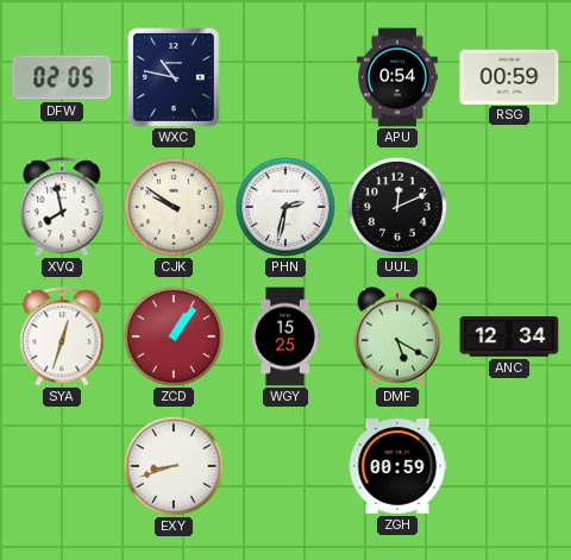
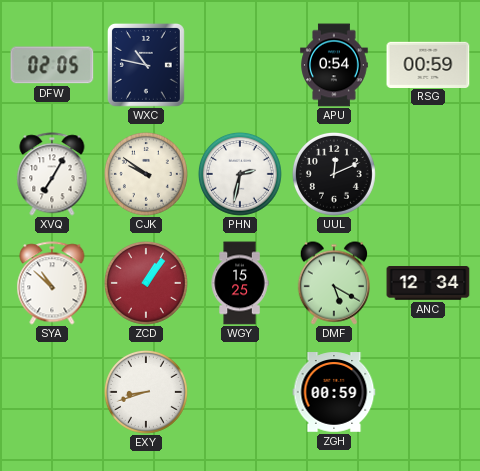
XVQ: 7:58 -> 7:05
SYA: 12:33 -> 10:52
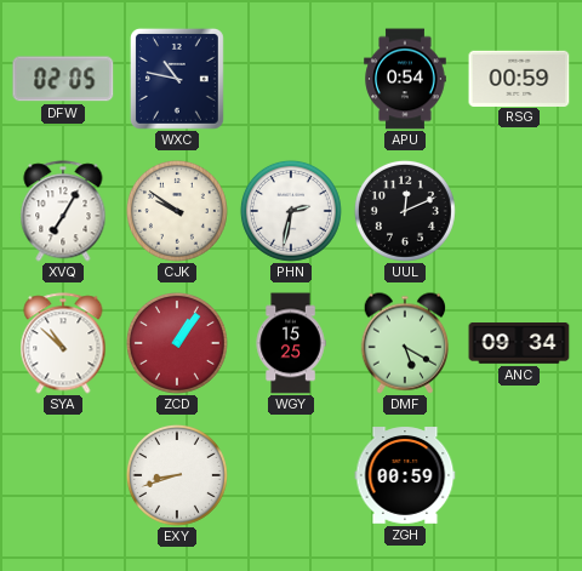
ANC: 12:34 -> 09:34
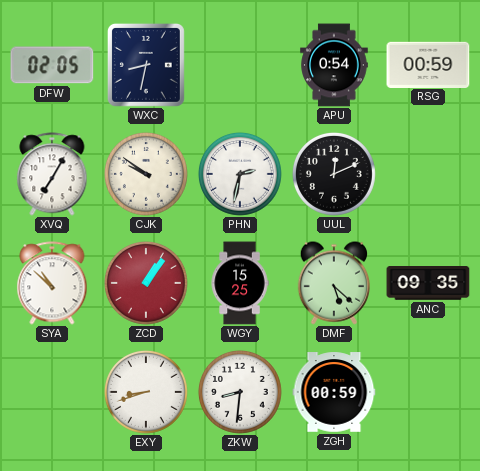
WXC: 10:47 -> 8:32
DMF: 5:20 -> 5:22
ANC: 09:34 -> 09:35
ZKW: none -> 8:31
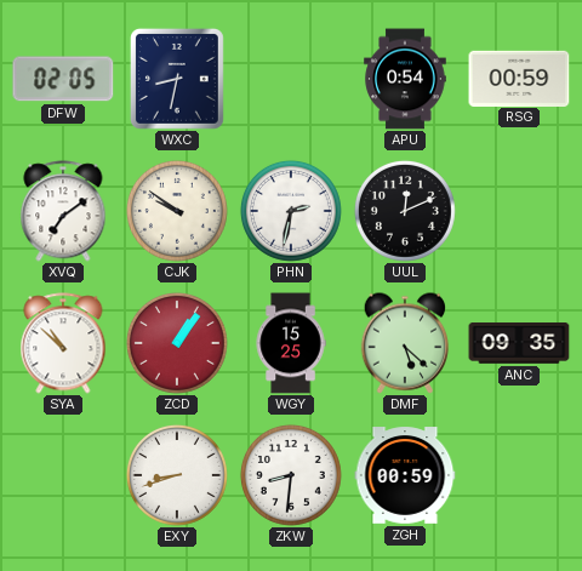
XVQ: 7:05 -> 7:09
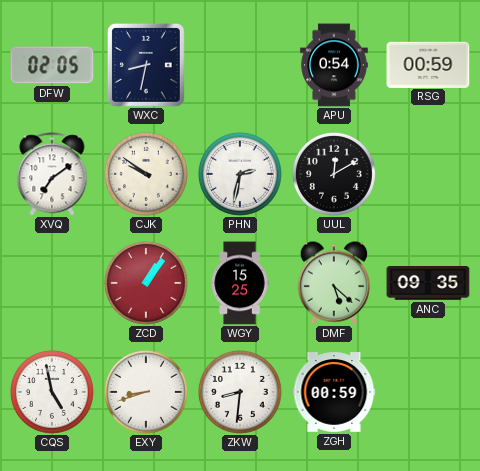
UUL: 12:11 -> 12:10
SYA: 10:52 -> none
CQS: none -> 4:58
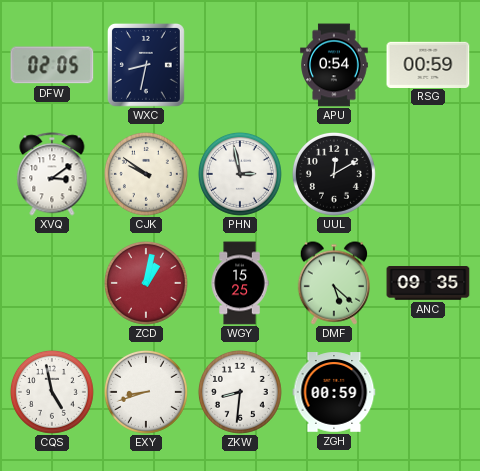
XVQ: 7:09 -> 3:09
PHN: 2:32 -> 2:58
ZCD: 1:06 -> 1:02
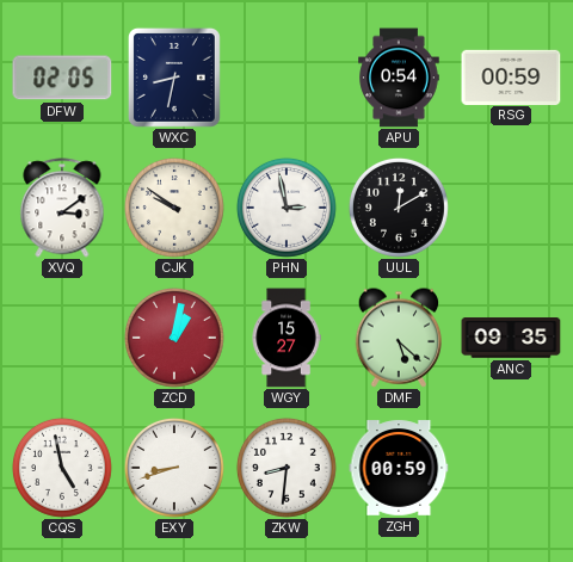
WGY: 15:25 -> 15:27
